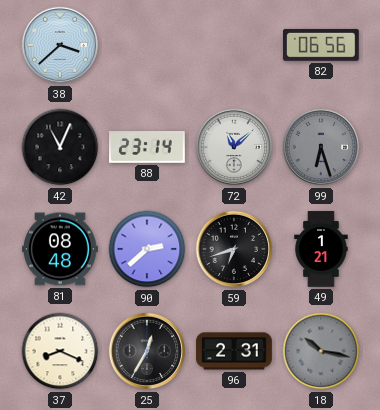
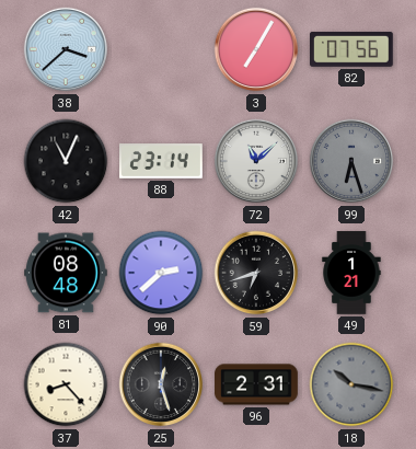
3: none -> 7:05
82: 06:56 -> 07:56
37: 8:19 -> 8:23
25: 12:35 -> 12:27
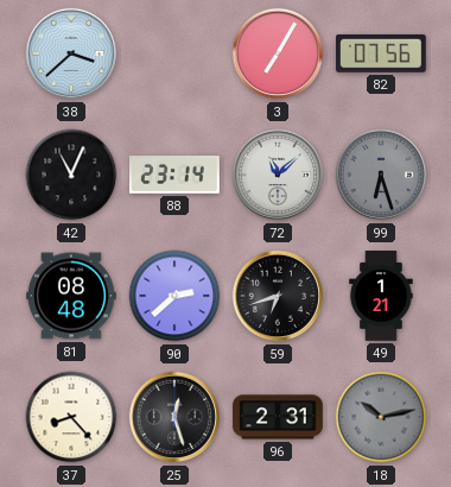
18: 10:17 -> 10:13
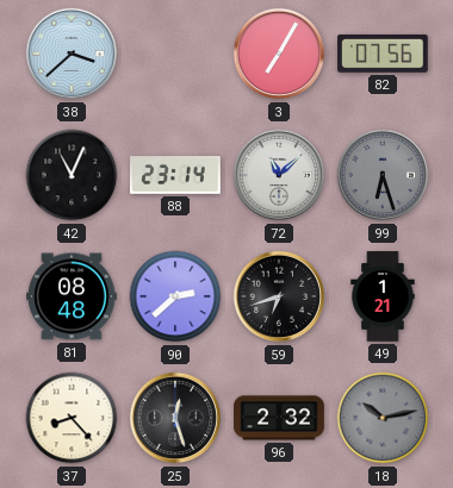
96: 2:31 -> 2:32
